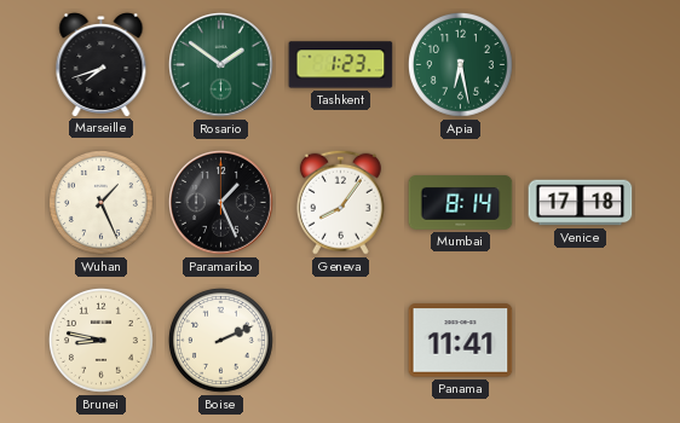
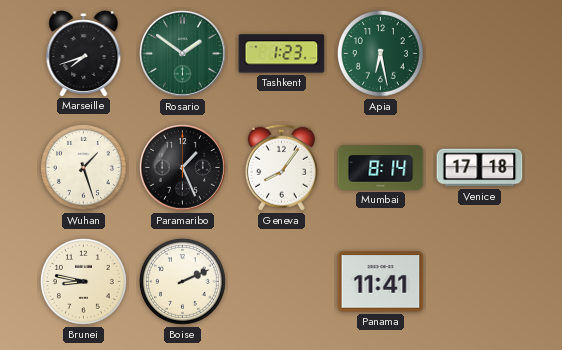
Wuhan: 1:26 -> 1:27
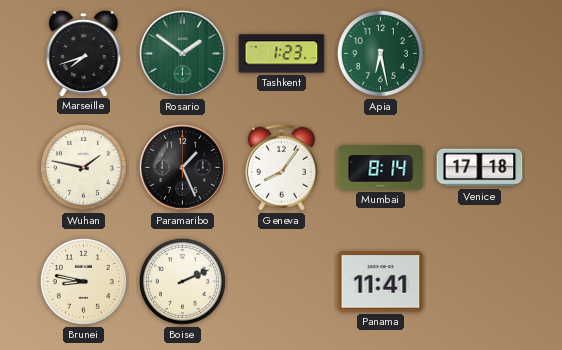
Wuhan: 1:27 -> 1:47
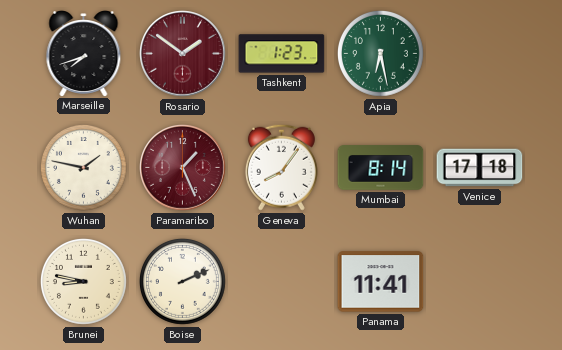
Rosario dial: green -> burgundy
Paramaribo dial: black -> burgundy
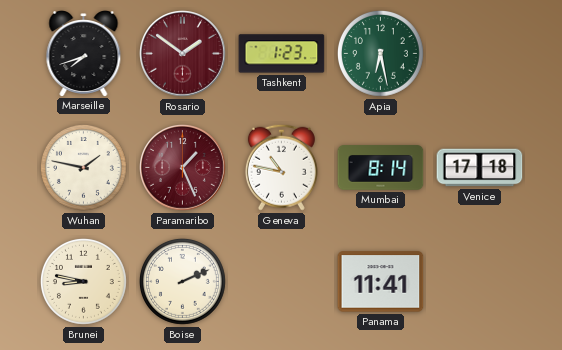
Geneva: 8:06 -> 10:47
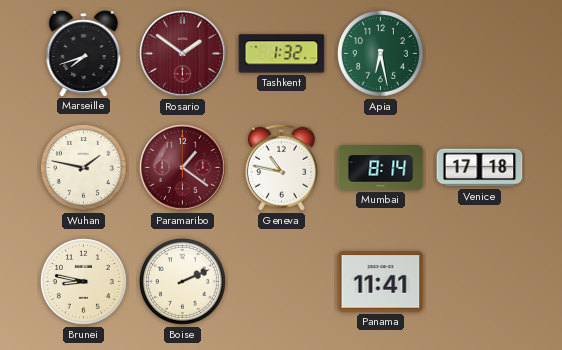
Tashkent: 1:23 -> 1:32
Paramaribo: 1:26 -> 1:21
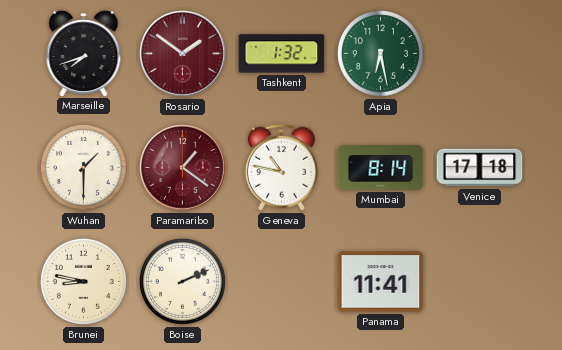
Wuhan: 1:47 -> 1:30
